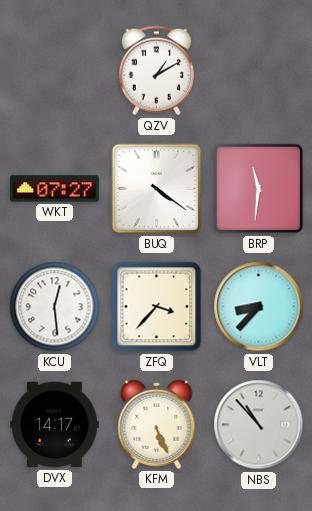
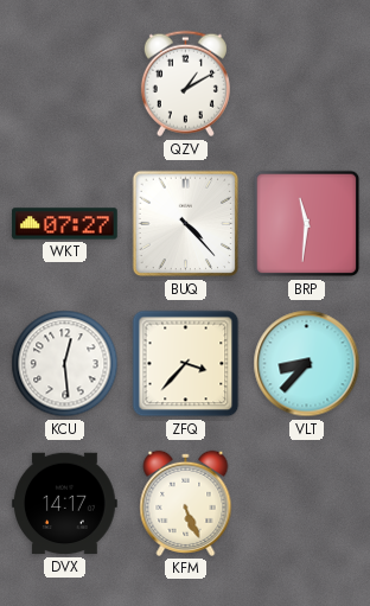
BUQ: 4:21 -> 4:23
NBS: 10:53 -> none
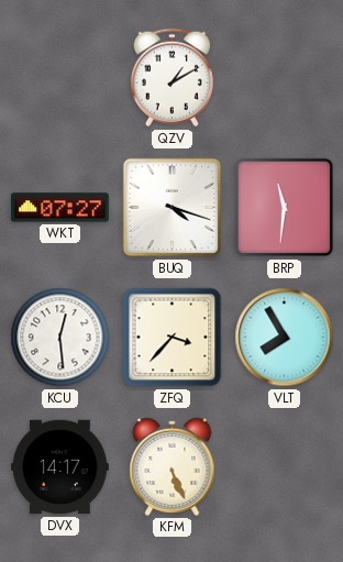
BUQ: 4:23 -> 4:18
VLT: 8:37 -> 7:55
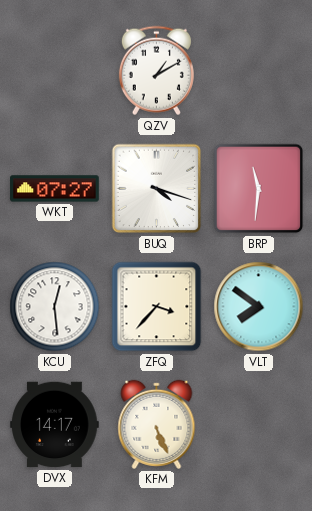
VLT: 7:55 -> 7:51
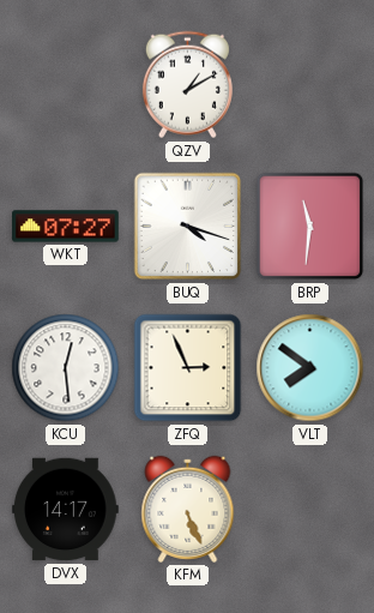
ZFQ: 3:37 -> 2:56
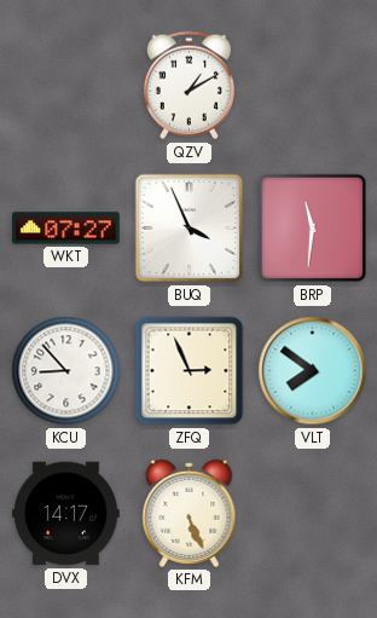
BUQ: 4:18 -> 3:56
KCU: 12:29 -> 8:53
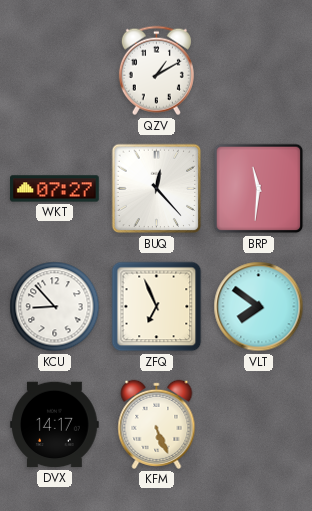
BUQ: 3:56 -> 12:23
ZFQ: 2:56 -> 6:56
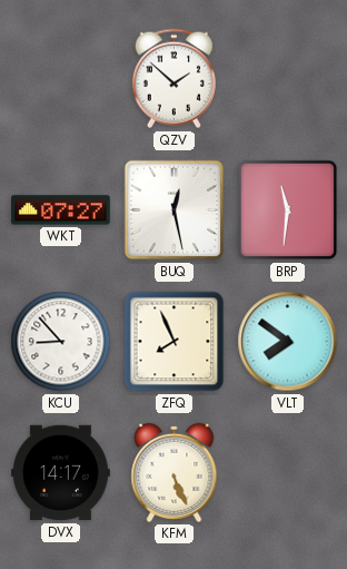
QZV: 1:10 -> 1:52
BUQ: 12:23 -> 12:28
ZFQ: 6:56 -> 7:56
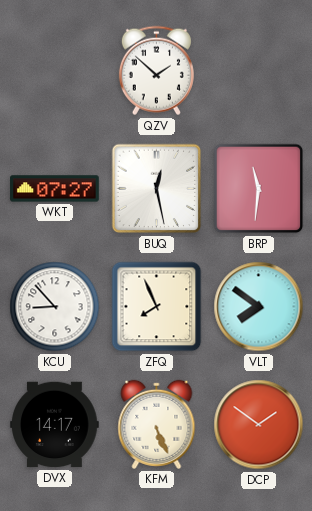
DCP: none -> 1:51
